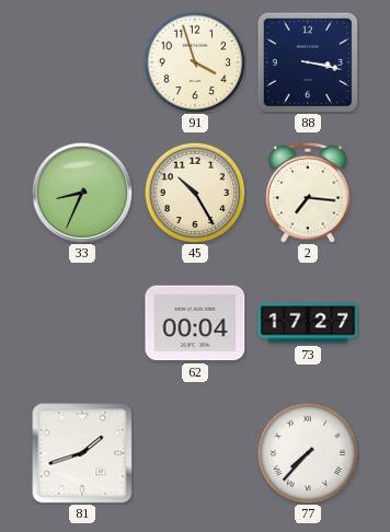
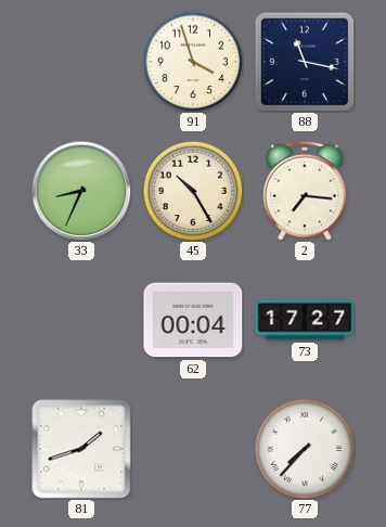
88: 3:17 -> 11:17
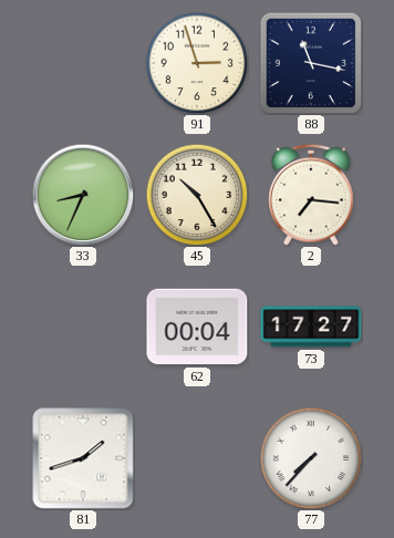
91: 3:57 -> 2:57
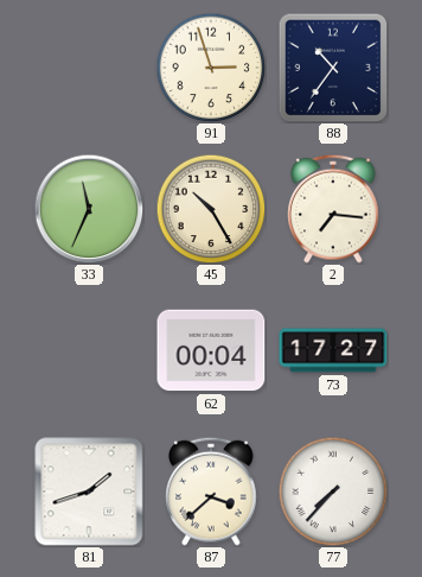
88: 11:17 -> 10:36
33: 8:34 -> 11:34
87: none -> 3:38
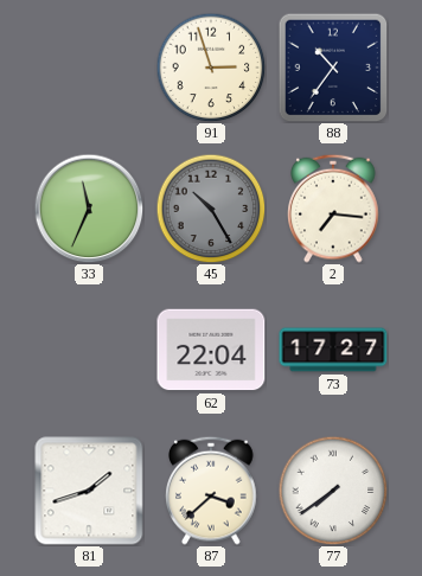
45 dial: cream -> grey
62: 00:04 -> 22:04
77: 7:37 -> 7:39
